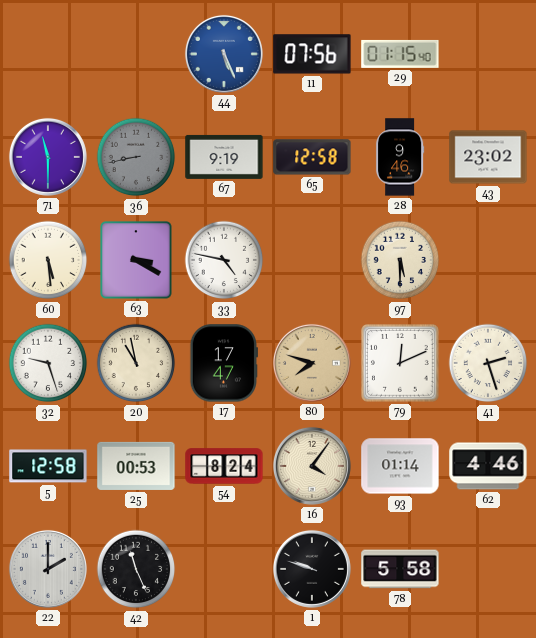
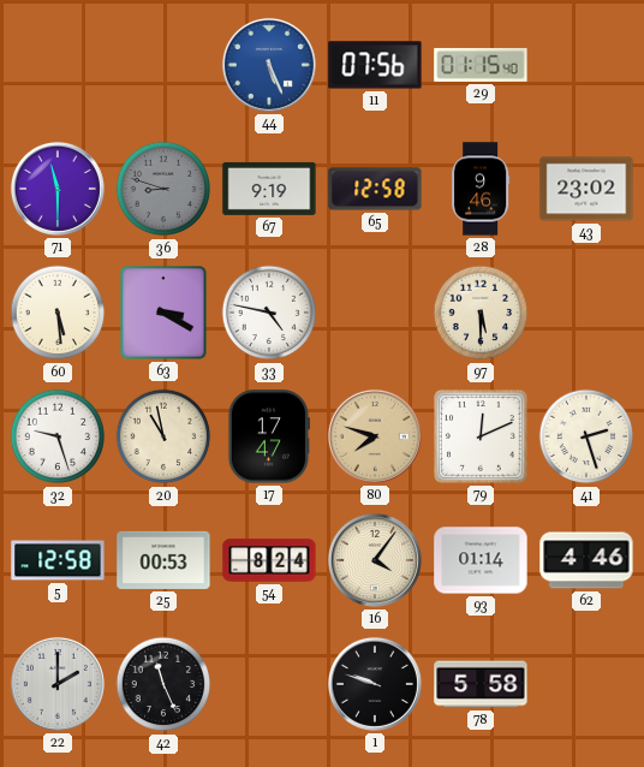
36: 8:43 -> 8:48
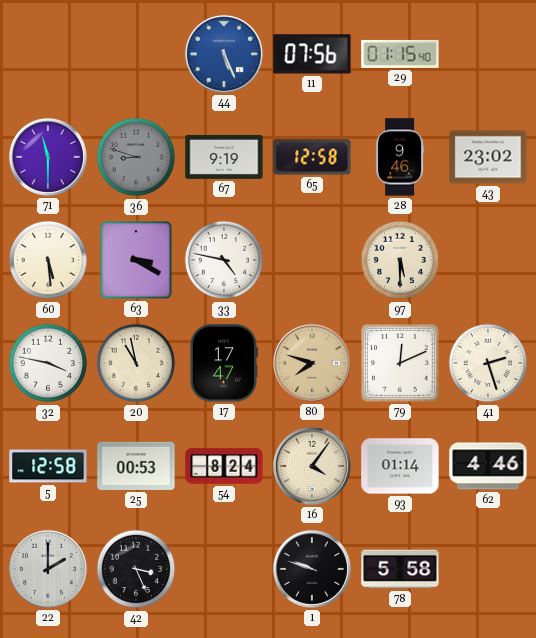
32: 9:27 -> 3:47
42: 11:26 -> 3:26
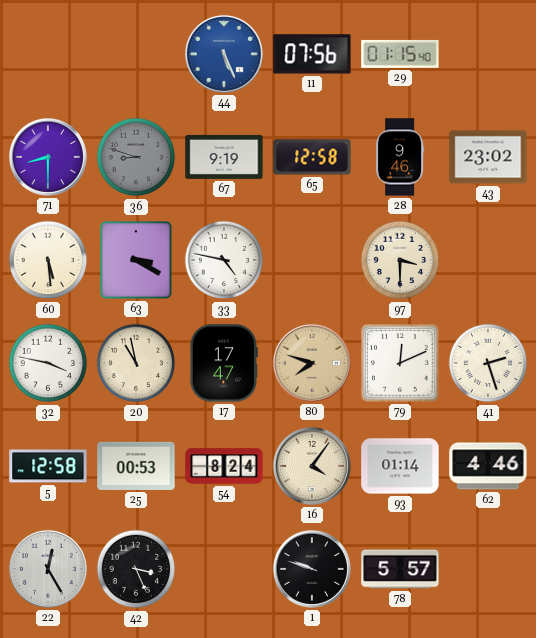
71: 11:30 -> 8:30
97: 5:30 -> 3:30
22: 2:00 -> 12:25
78: 5:58 -> 5:57
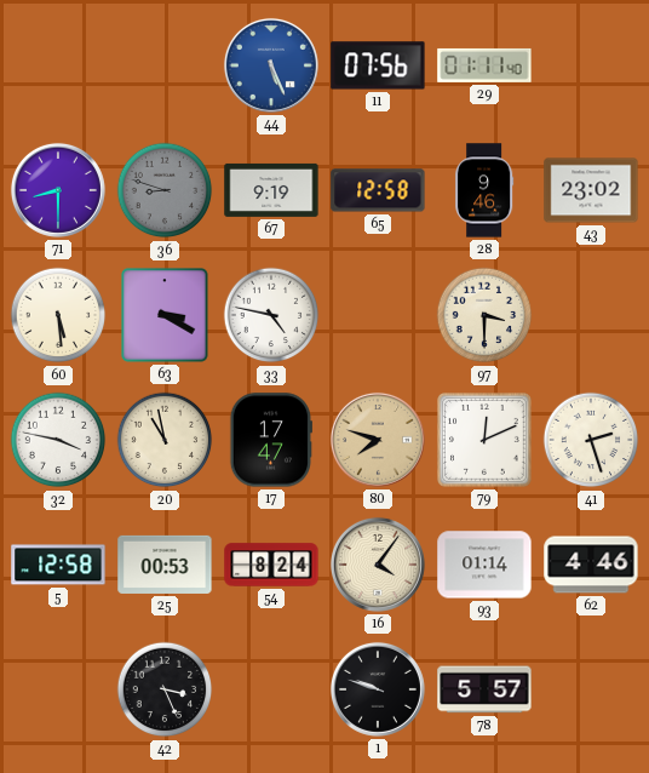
29: 01:15 -> 01:11
22: 12:25 -> none
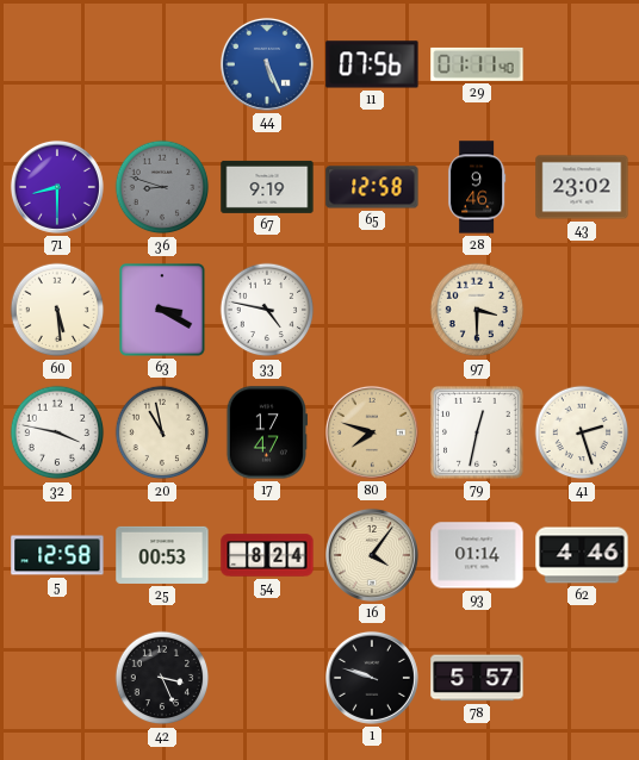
79: 12:11 -> 12:32
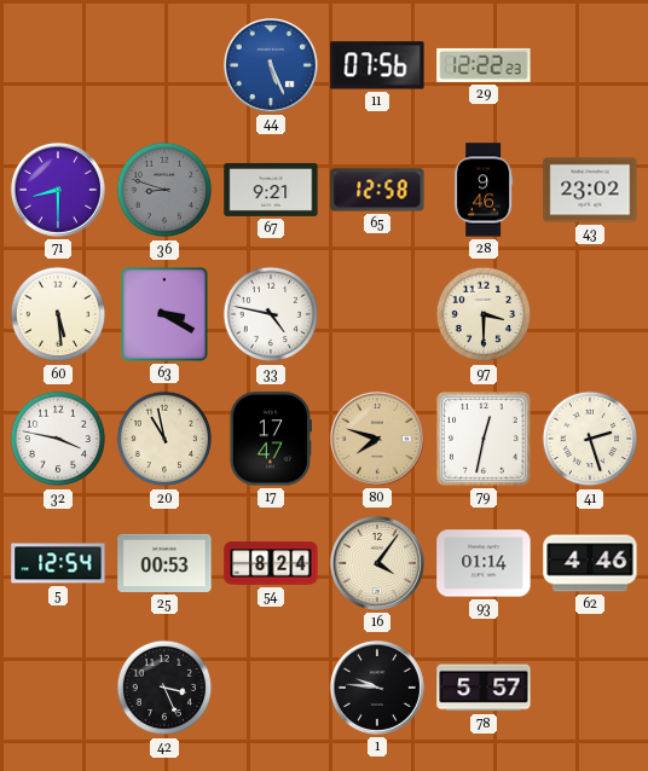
29: 01:11 -> 12:22
67: 9:19 -> 9:21
5: 12:58 -> 12:54
1: 9:48 -> 9:46
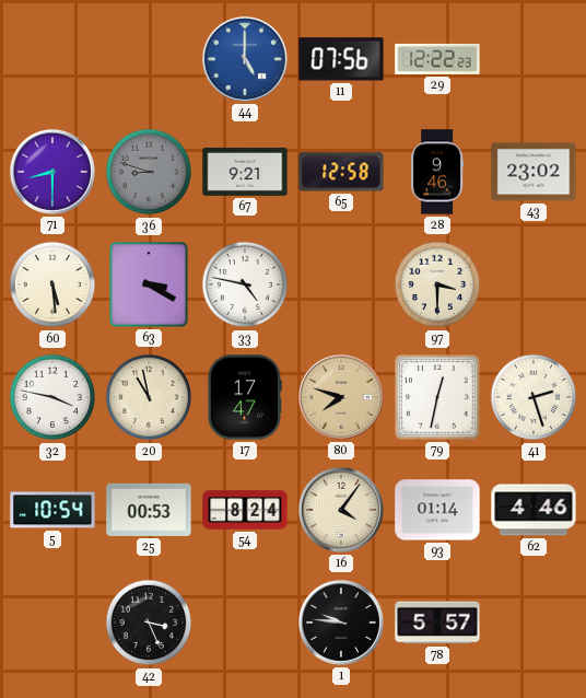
44: 5:26 -> 5:00
5: 12:54 -> 10:54
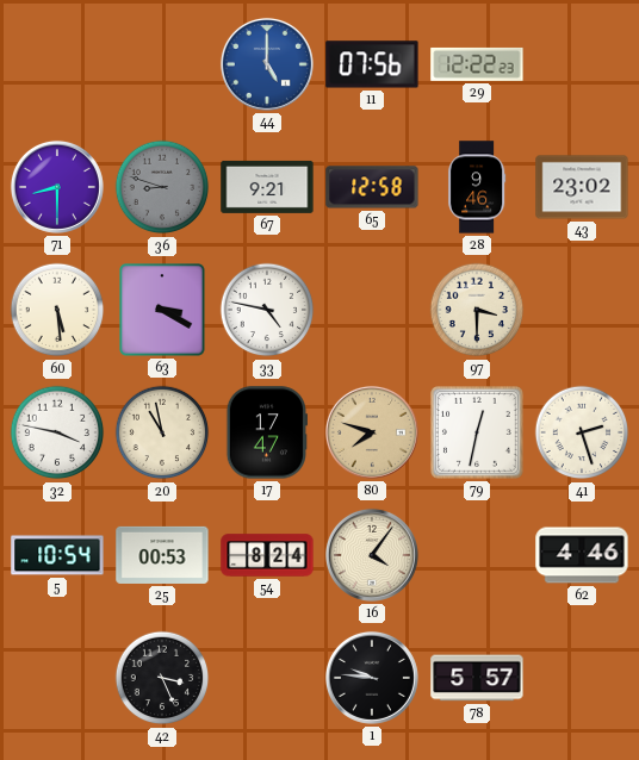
93: 01:14 -> none
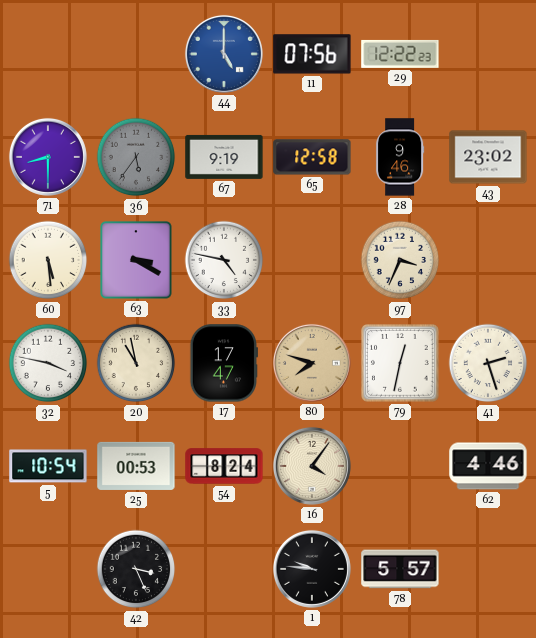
36: 8:48 -> 5:36
67: 9:21 -> 9:19
97: 3:30 -> 3:34
